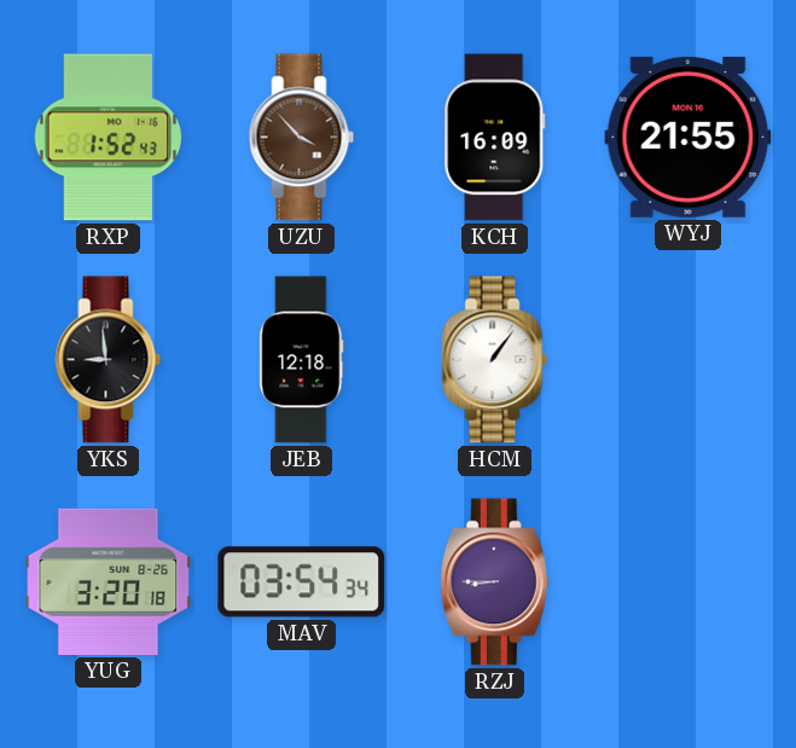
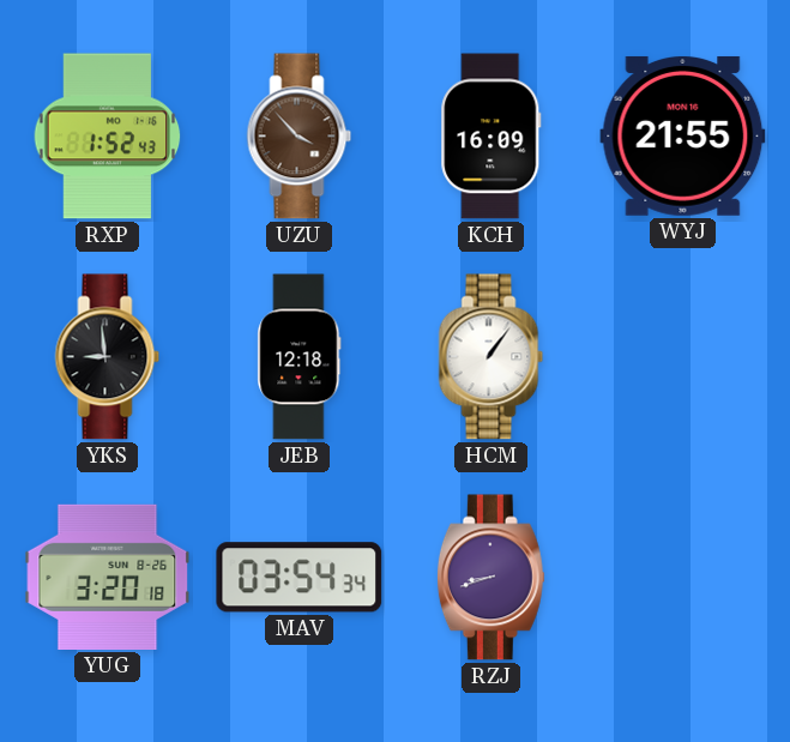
RZJ: 8:45 -> 8:42
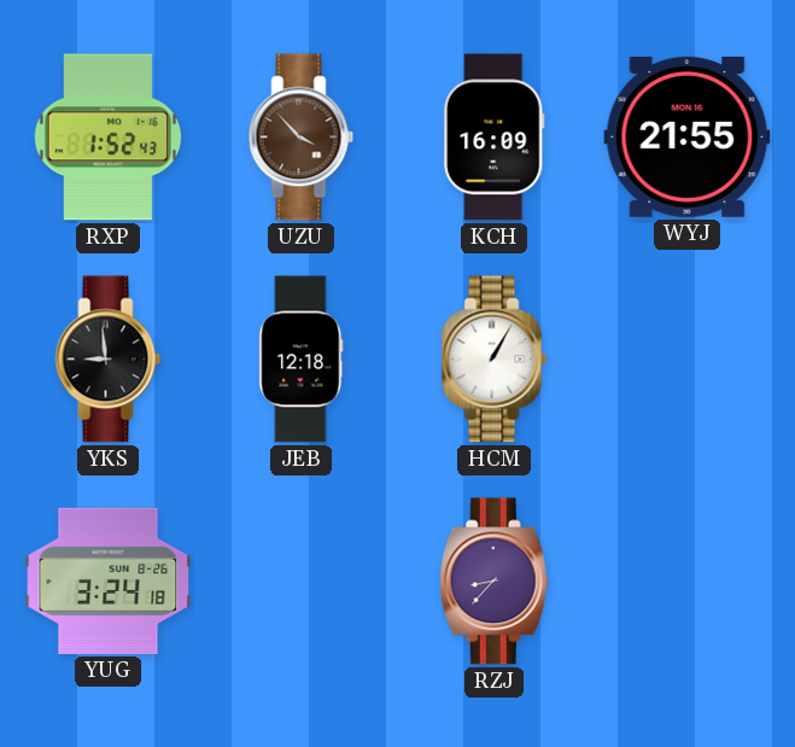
HCM: 1:06 -> 1:05
YUG: 3:20 -> 3:24
MAV: 03:54 -> none
RZJ: 8:42 -> 8:37
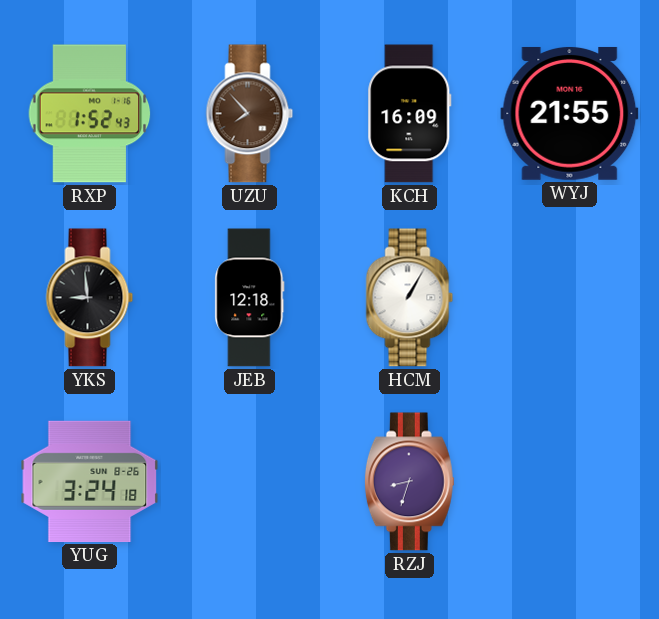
UZU: 3:53 -> 7:53
RZJ: 8:37 -> 8:33
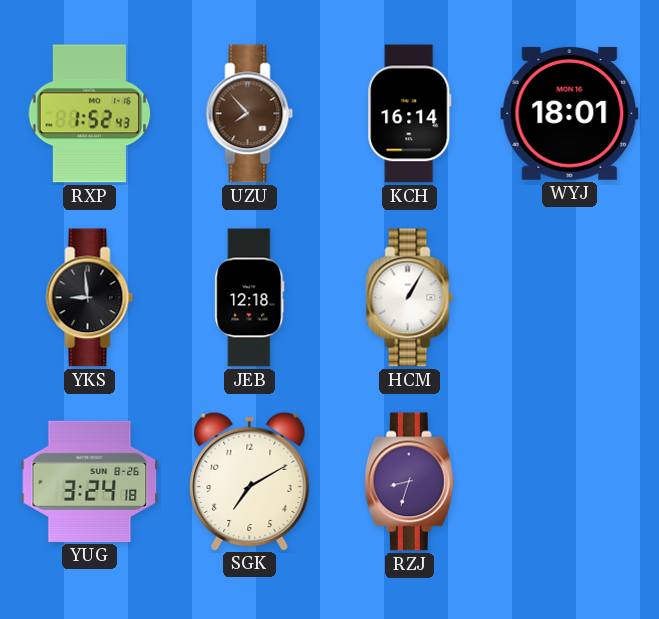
KCH: 16:09 -> 16:14
WYJ: 21:55 -> 18:01
SGK: none -> 7:10
